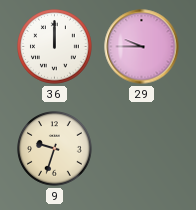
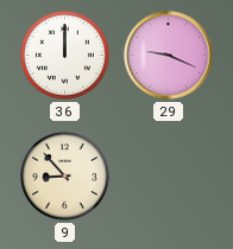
29: 9:45 -> 9:19
9: 9:33 -> 8:53
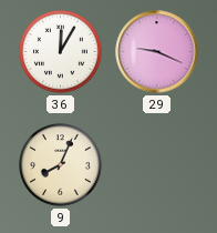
36: 12:00 -> 12:05
9: 8:53 -> 8:04
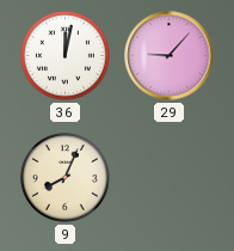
36: 12:05 -> 12:02
29: 9:19 -> 9:07
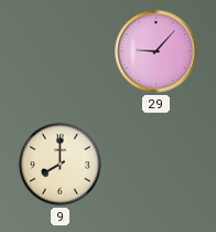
36: 12:02 -> none
9: 8:04 -> 8:00
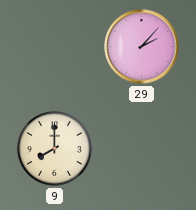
29: 9:07 -> 2:07
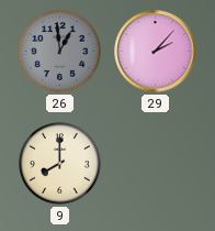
26: none -> 12:59
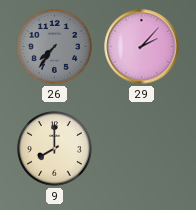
26: 12:59 -> 7:36
